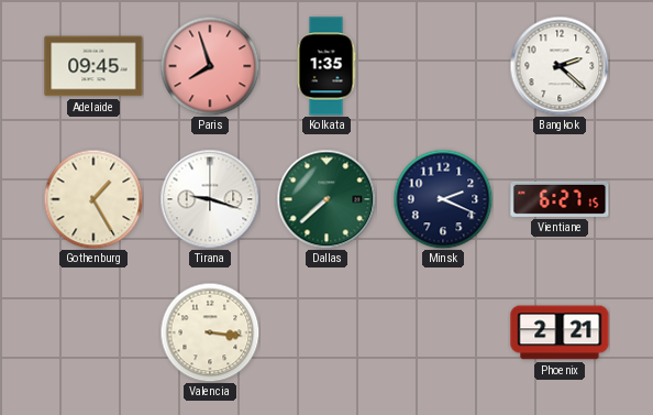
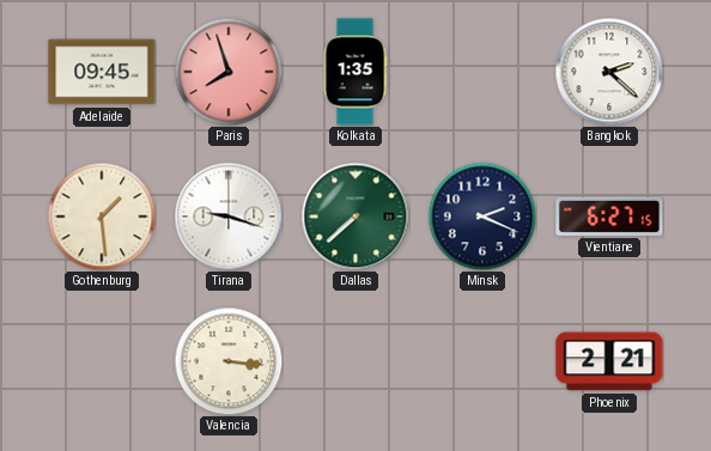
Gothenburg: 1:25 -> 1:29
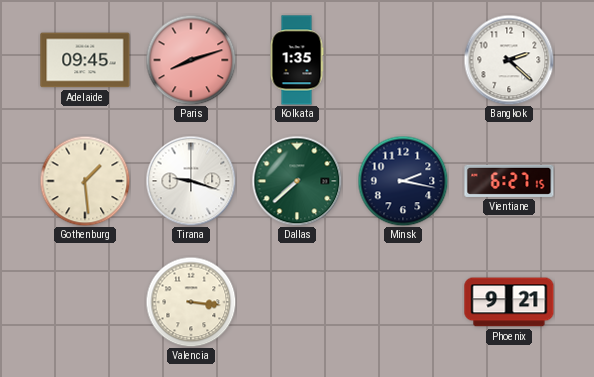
Paris: 7:57 -> 8:12
Minsk: 2:19 -> 2:17
Phoenix: 2:21 -> 9:21
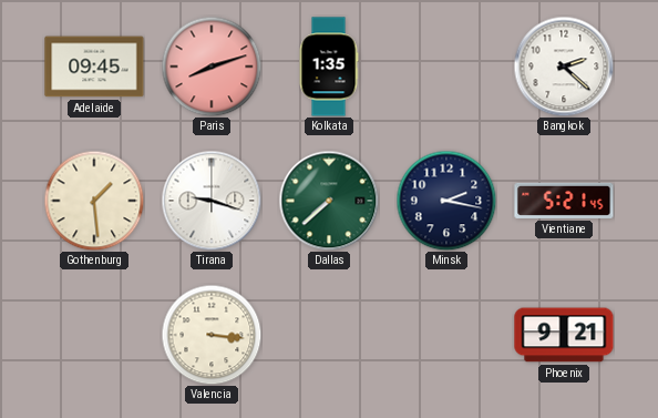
Vientiane: 6:27 -> 5:21
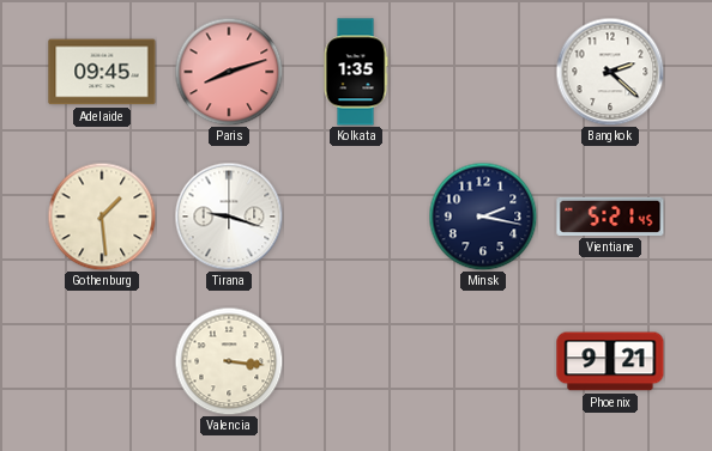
Dallas: 7:38 -> none
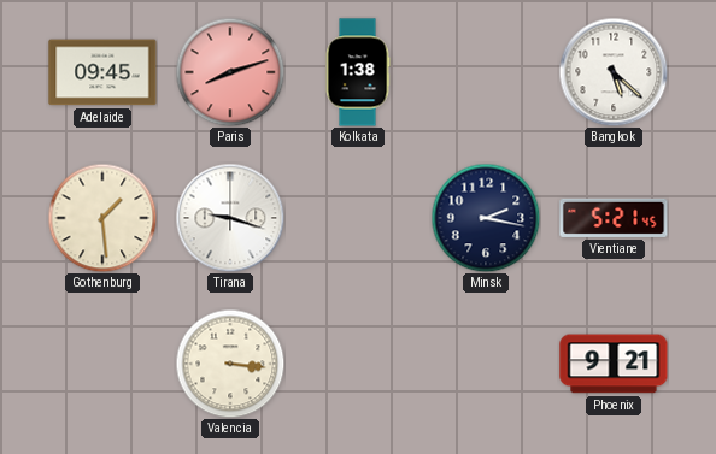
Kolkata: 1:35 -> 1:38
Bangkok: 2:22 -> 5:22
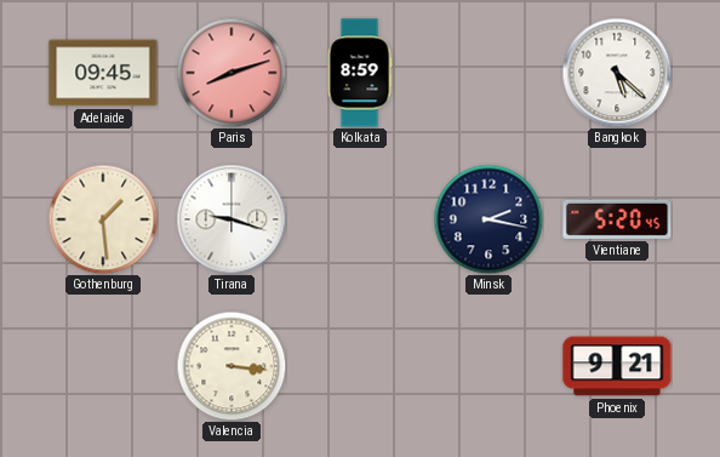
Kolkata: 1:38 -> 8:59
Vientiane: 5:21 -> 5:20
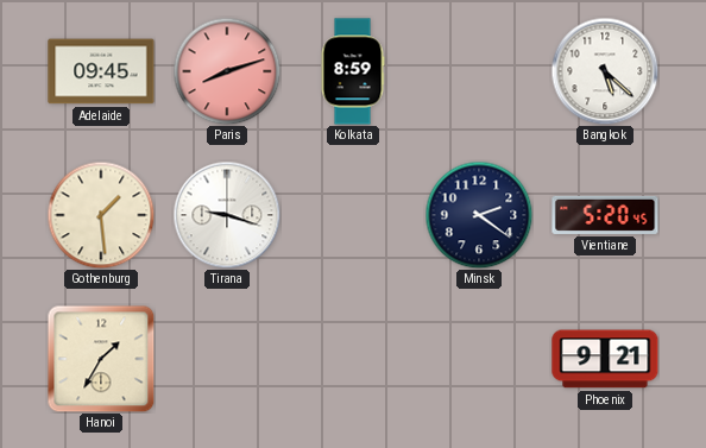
Minsk: 2:17 -> 2:21
Hanoi: none -> 1:35
Valencia: 3:16 -> none
